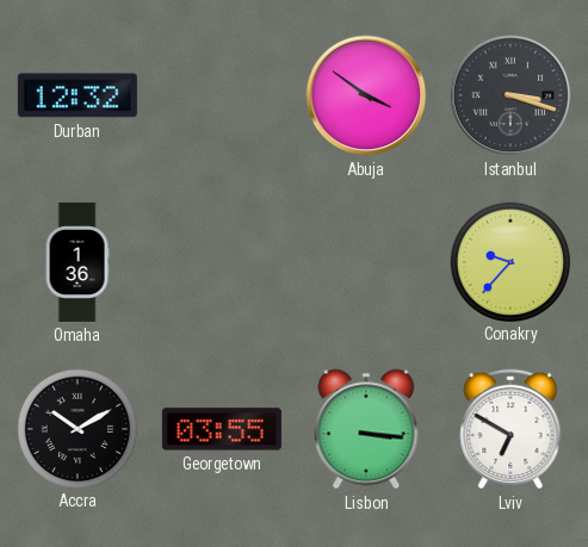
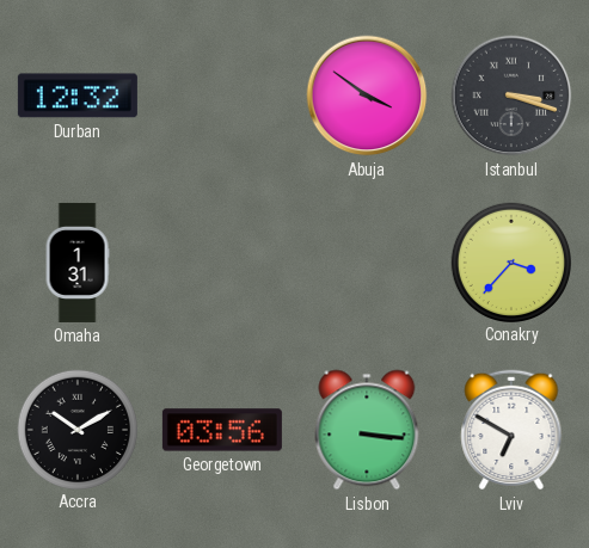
Omaha: 1:36 -> 1:31
Conakry: 9:37 -> 3:37
Georgetown: 03:55 -> 03:56
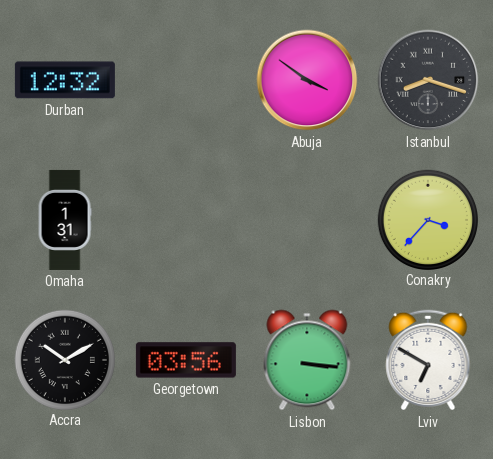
Istanbul: 3:18 -> 8:18
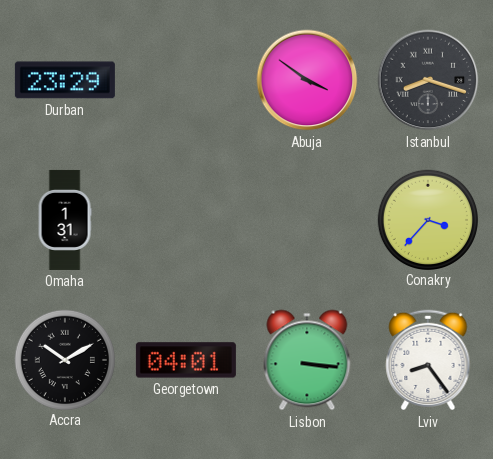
Durban: 12:32 -> 23:29
Georgetown: 03:56 -> 04:01
Lviv: 6:50 -> 8:24
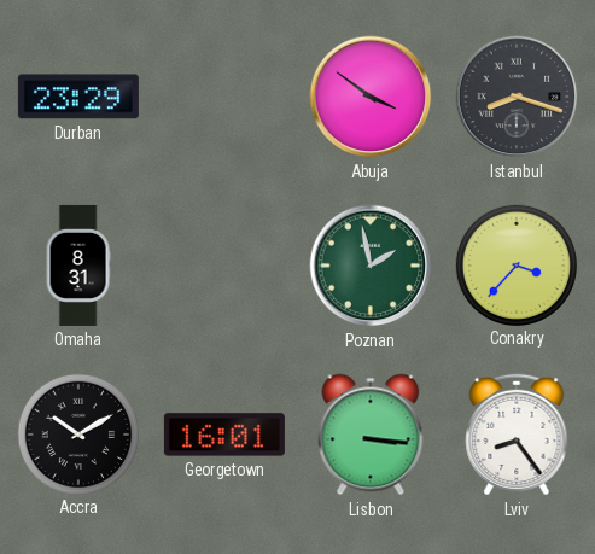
Omaha: 1:31 -> 8:31
Poznan: none -> 1:58
Georgetown: 04:01 -> 16:01
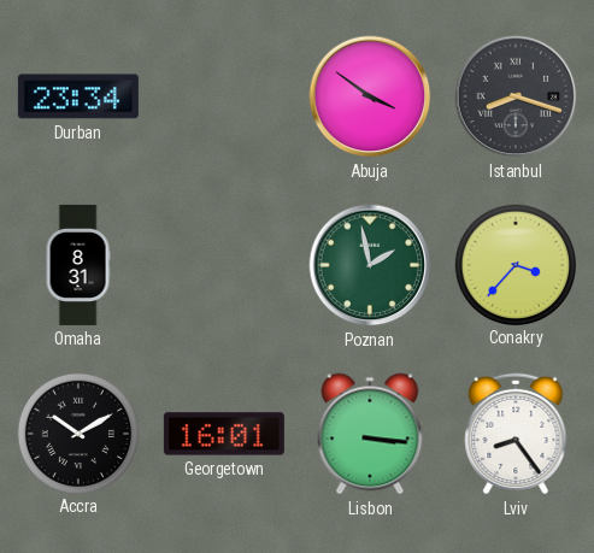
Durban: 23:29 -> 23:34
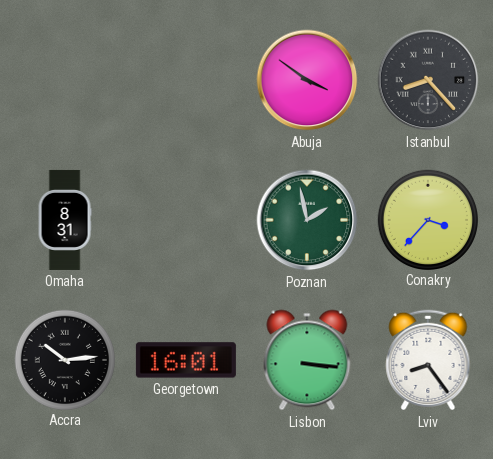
Durban: 23:34 -> none
Istanbul: 8:18 -> 8:23
Accra: 10:10 -> 10:14
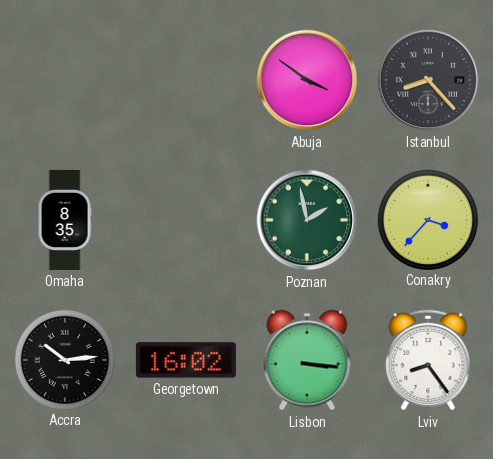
Omaha: 8:31 -> 8:35
Georgetown: 16:01 -> 16:02
